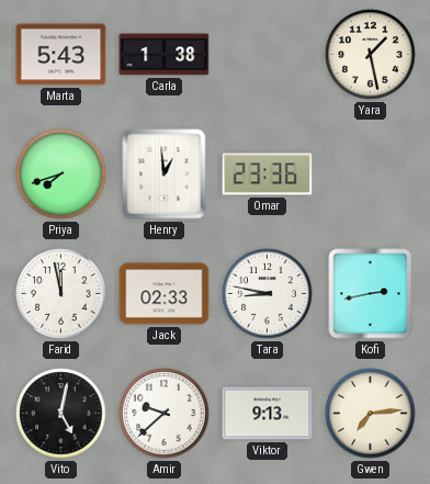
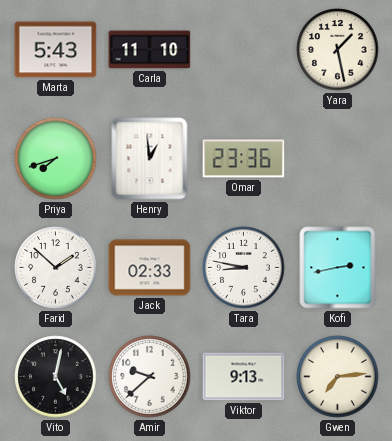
Carla: 1:38 -> 11:10
Farid: 11:58 -> 1:52
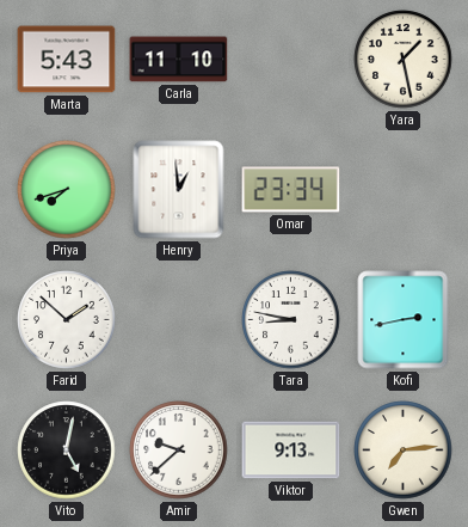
Omar: 23:36 -> 23:34
Jack: 02:33 -> none
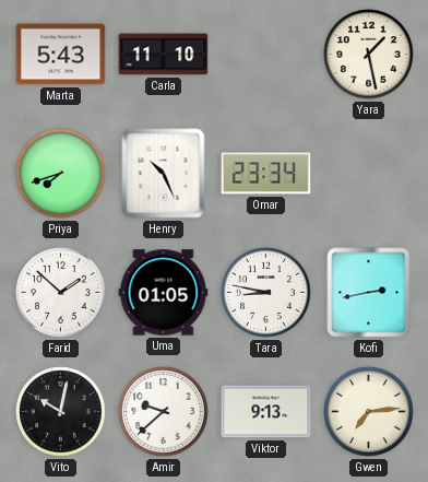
Henry: 12:59 -> 10:26
Uma: none -> 01:05
Vito: 5:02 -> 10:02
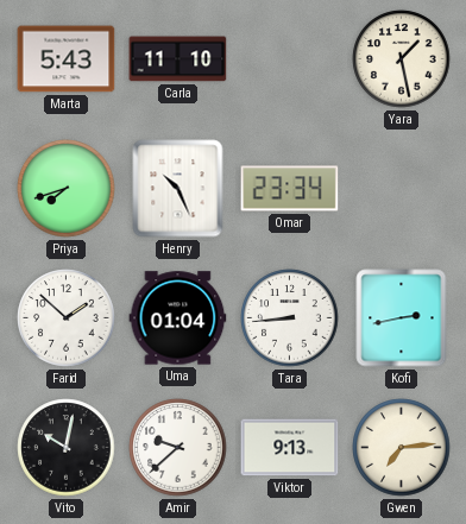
Uma: 01:05 -> 01:04
Tara: 8:47 -> 8:44
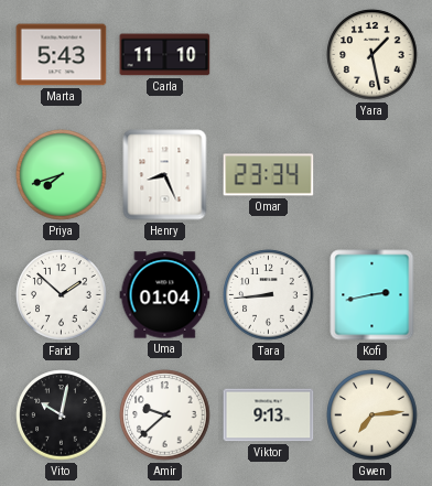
Henry: 10:26 -> 8:26
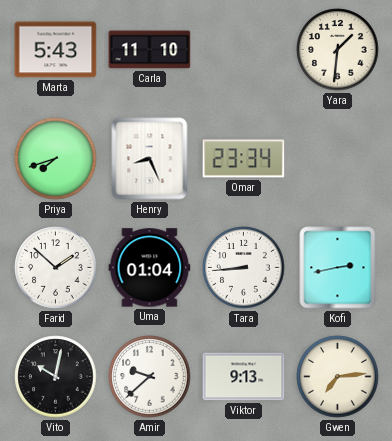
Yara: 1:28 -> 1:31
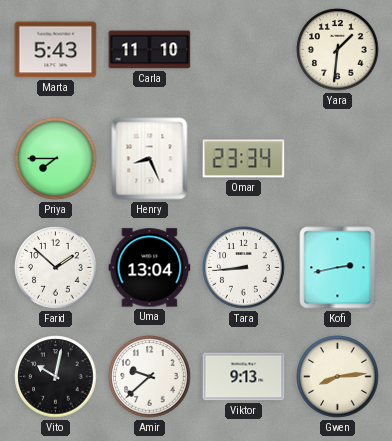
Priya: 7:42 -> 7:45
Uma: 01:04 -> 13:04
Gwen: 7:14 -> 8:14
